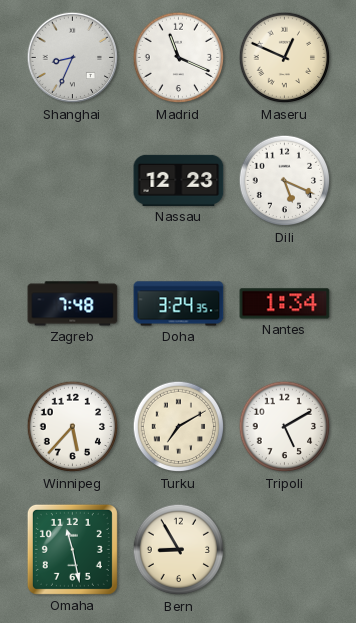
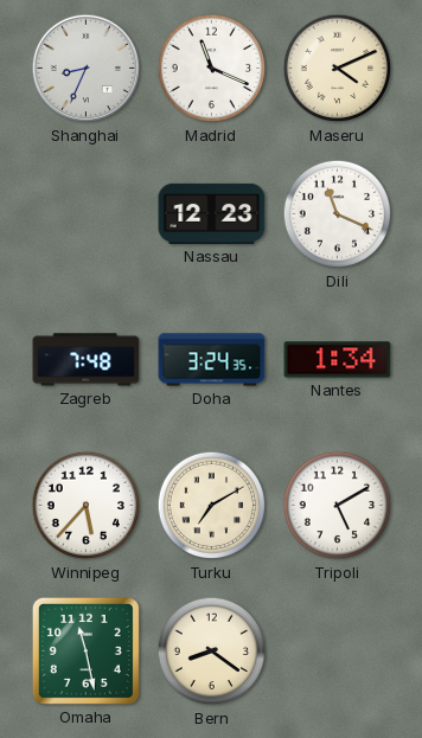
Maseru: 12:49 -> 4:11
Dili: 5:19 -> 11:19
Bern: 8:55 -> 8:21
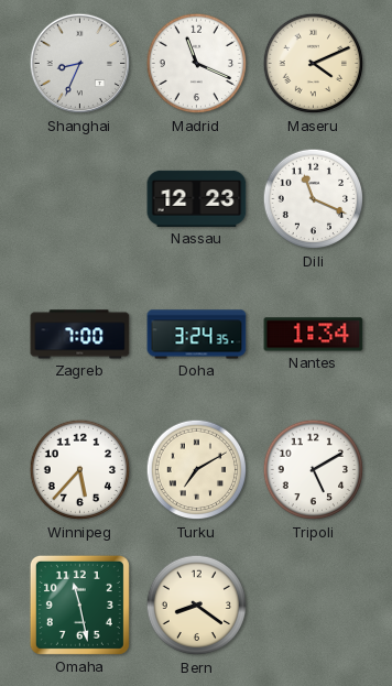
Zagreb: 7:48 -> 7:00
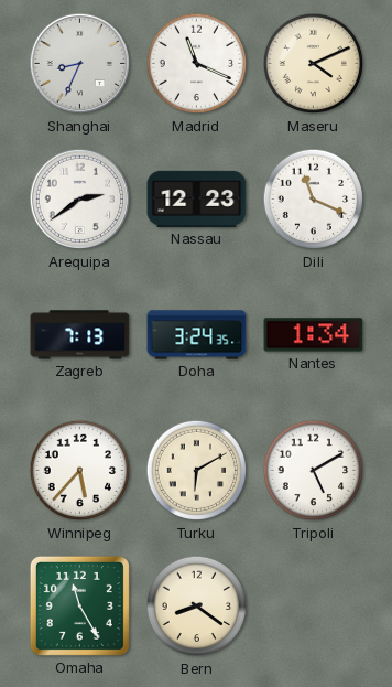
Arequipa: none -> 2:39
Zagreb: 7:00 -> 7:13
Turku: 7:10 -> 6:10
Omaha: 11:28 -> 11:25
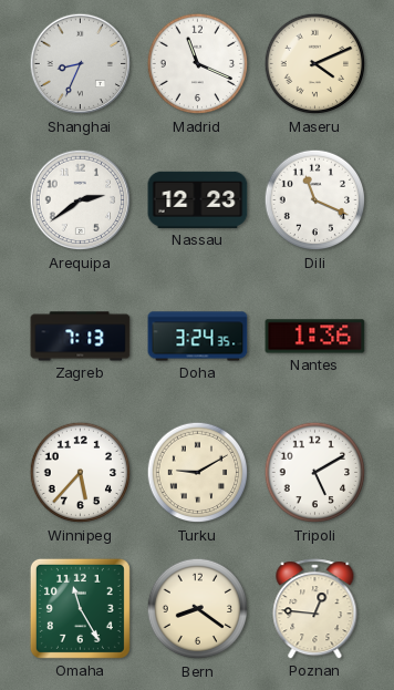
Nantes: 1:34 -> 1:36
Turku: 6:10 -> 9:10
Poznan: none -> 12:46
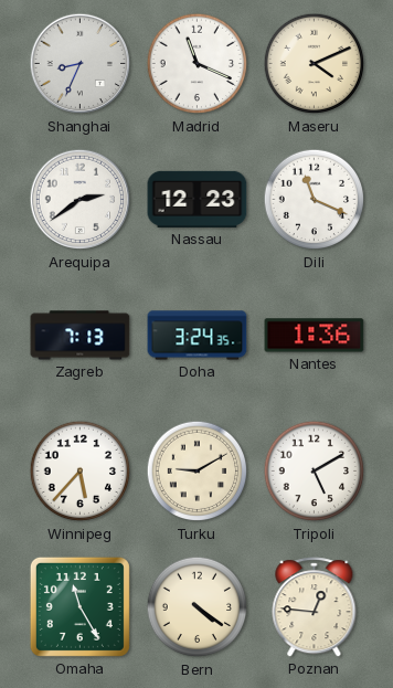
Bern: 8:21 -> 4:21
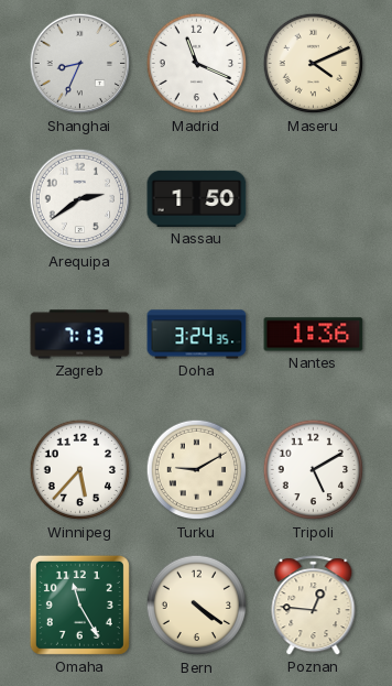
Nassau: 12:23 -> 1:50
Dili: 11:19 -> none
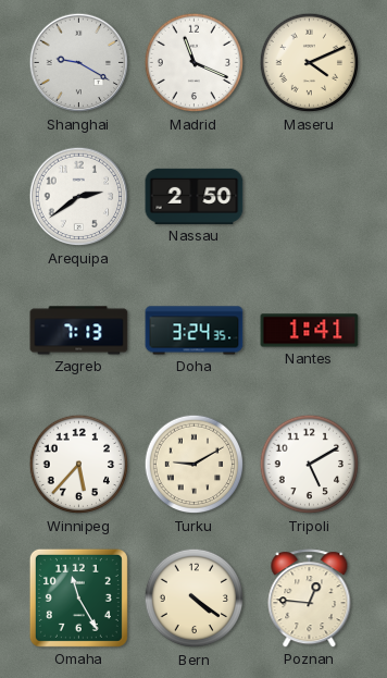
Shanghai: 8:34 -> 9:20
Nassau: 1:50 -> 2:50
Nantes: 1:36 -> 1:41
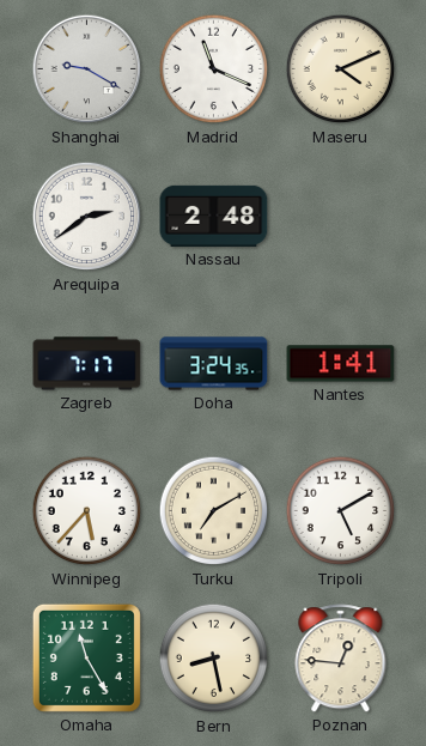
Nassau: 2:50 -> 2:48
Zagreb: 7:13 -> 7:17
Turku: 9:10 -> 7:10
Bern: 4:21 -> 8:28
